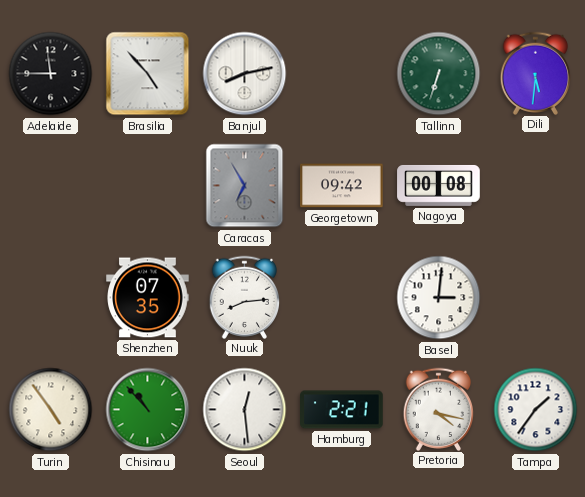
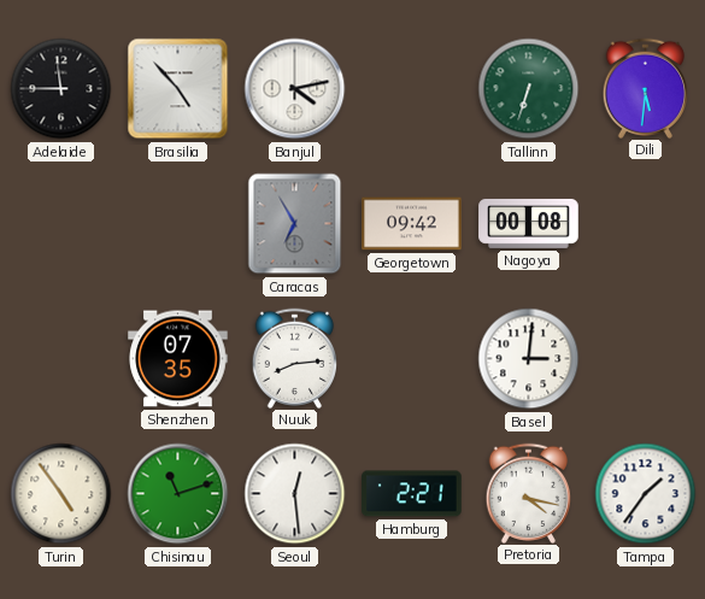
Banjul: 8:13 -> 4:13
Chisinau: 10:53 -> 11:12
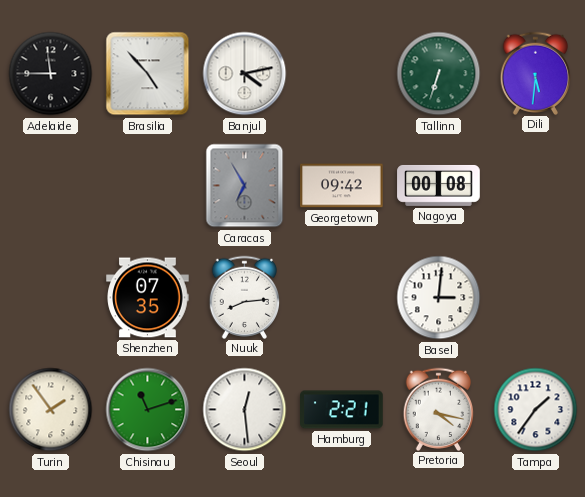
Turin: 4:54 -> 1:54
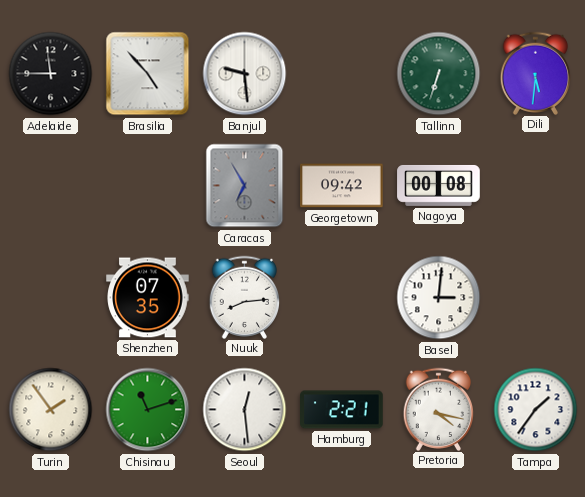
Banjul: 4:13 -> 9:29
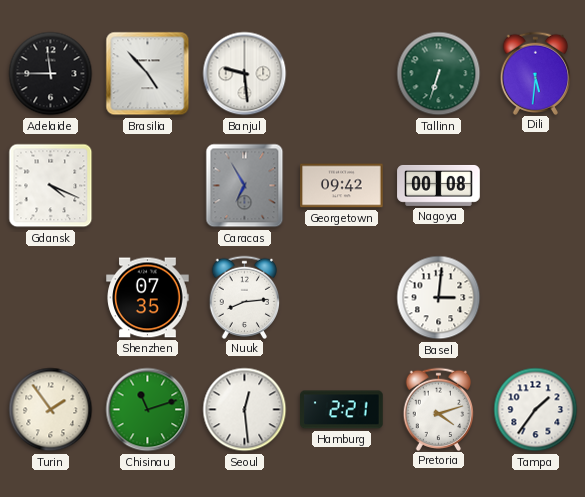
Gdansk: none -> 4:19
Pretoria: 4:17 -> 4:12
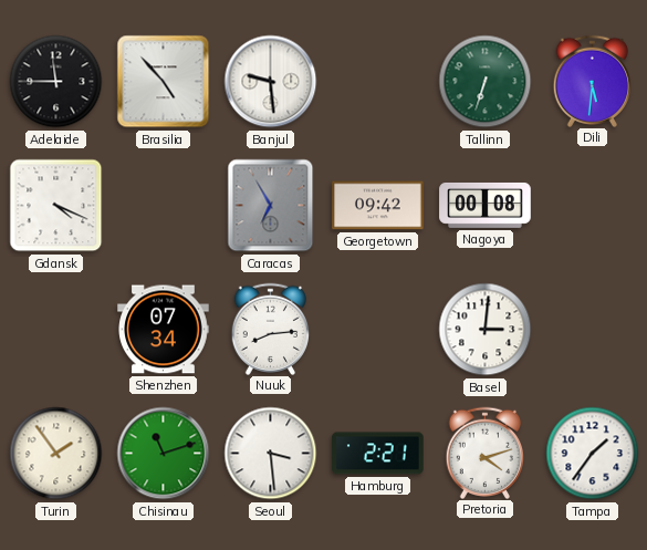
Shenzhen: 07:35 -> 07:34
Seoul: 12:29 -> 3:29
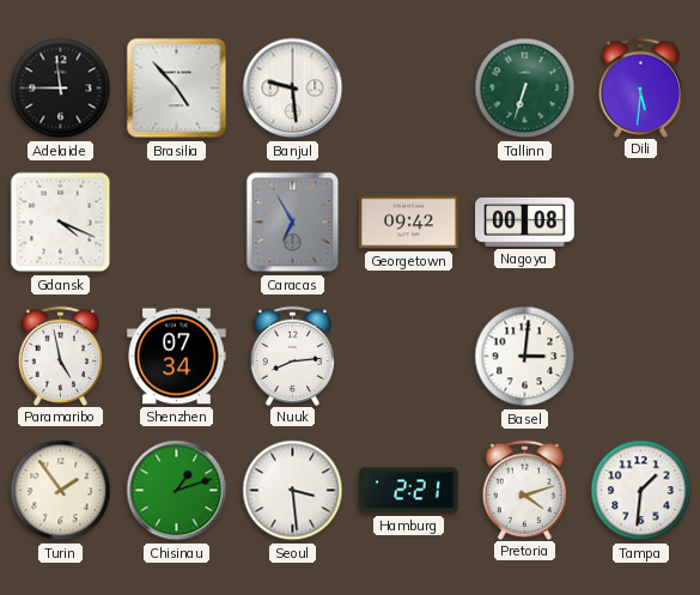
Paramaribo: none -> 4:58
Chisinau: 11:12 -> 1:12
Tampa: 1:36 -> 1:31
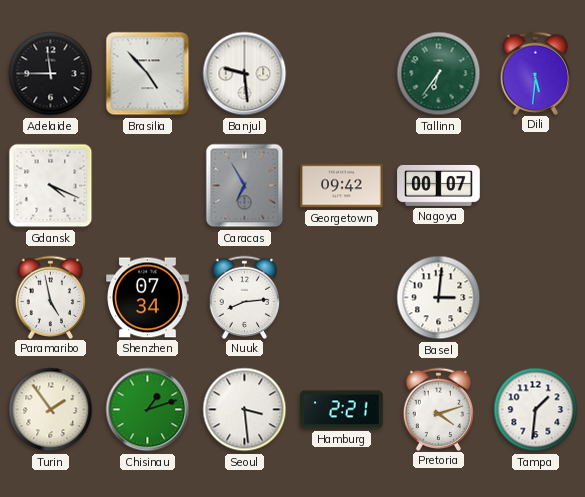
Tallinn: 6:33 -> 6:36
Nagoya: 00:08 -> 00:07
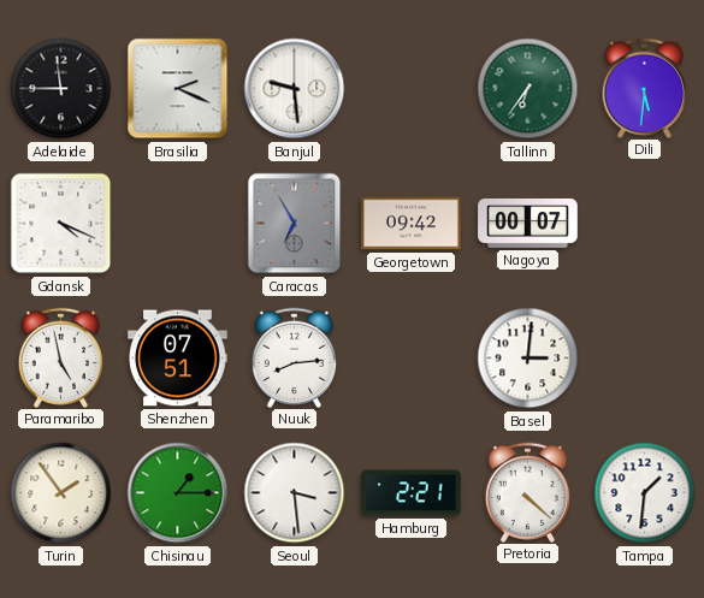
Brasilia: 4:53 -> 2:19
Shenzhen: 07:34 -> 07:51
Chisinau: 1:12 -> 1:15
Pretoria: 4:12 -> 4:22
